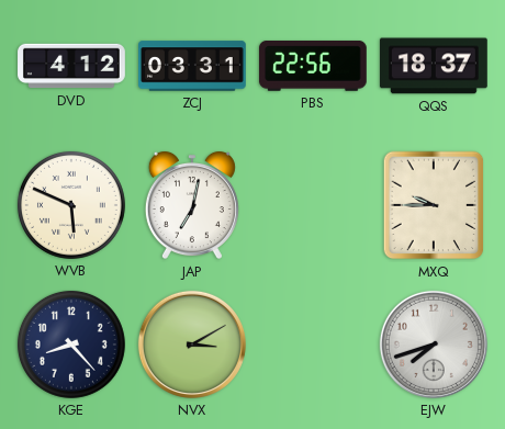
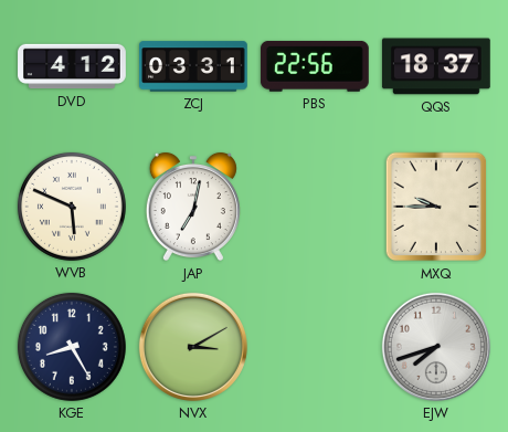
KGE: 8:23 -> 8:25
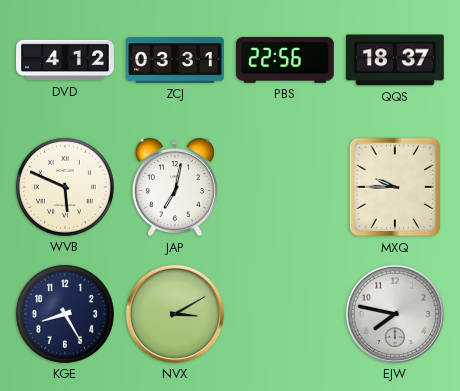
EJW: 7:42 -> 7:47
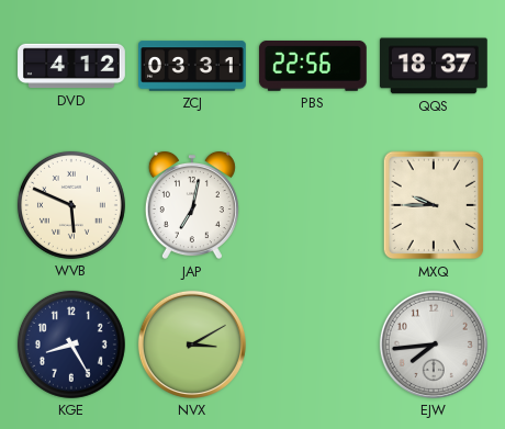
EJW: 7:47 -> 7:44
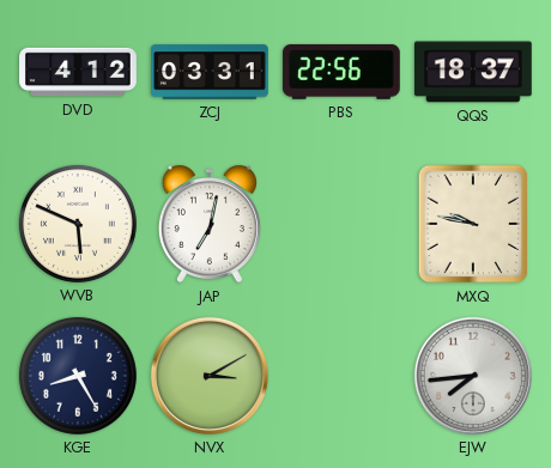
MXQ: 9:45 -> 9:47
